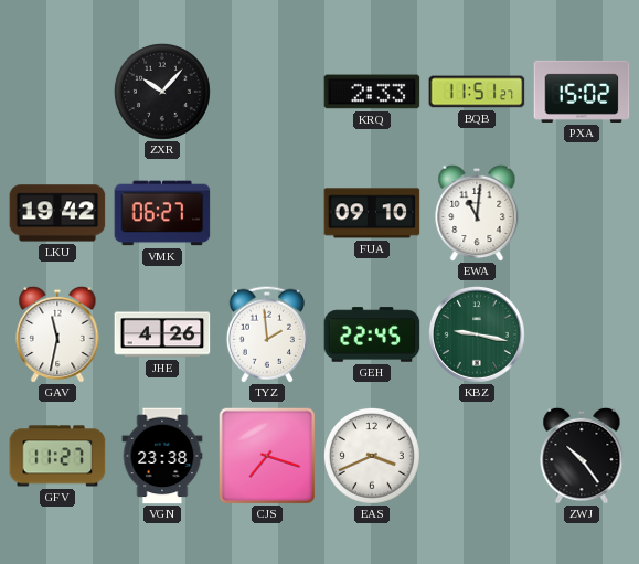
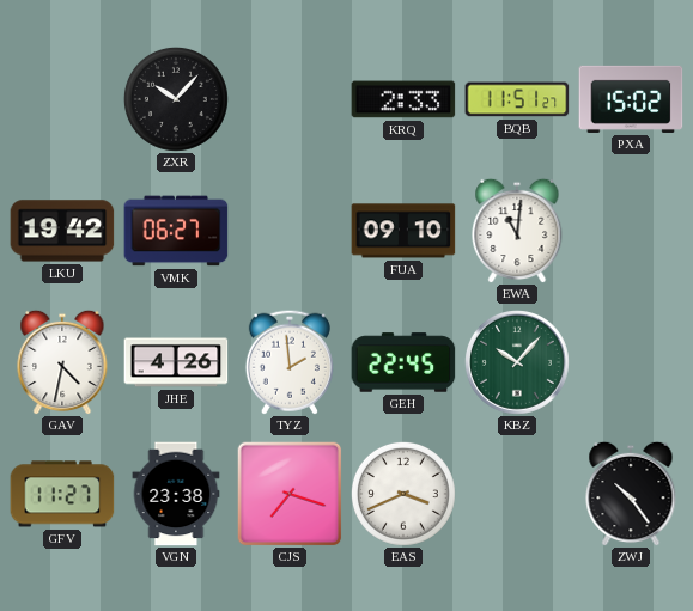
GAV: 11:32 -> 4:32
KBZ: 9:17 -> 10:07
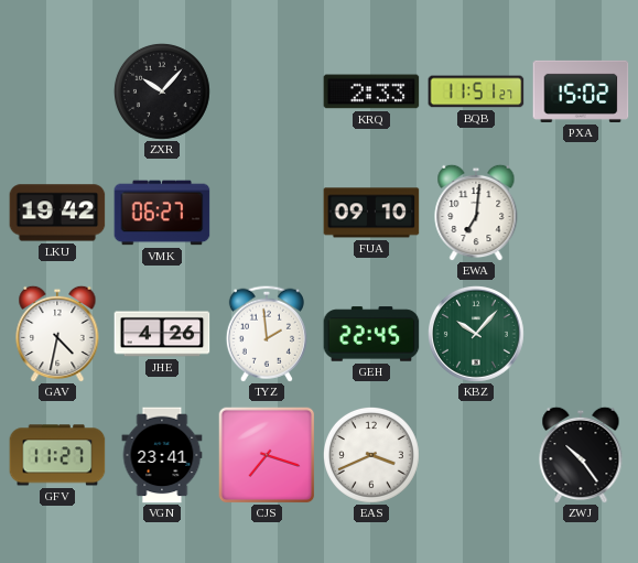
EWA: 11:01 -> 7:01
VGN: 23:38 -> 23:41
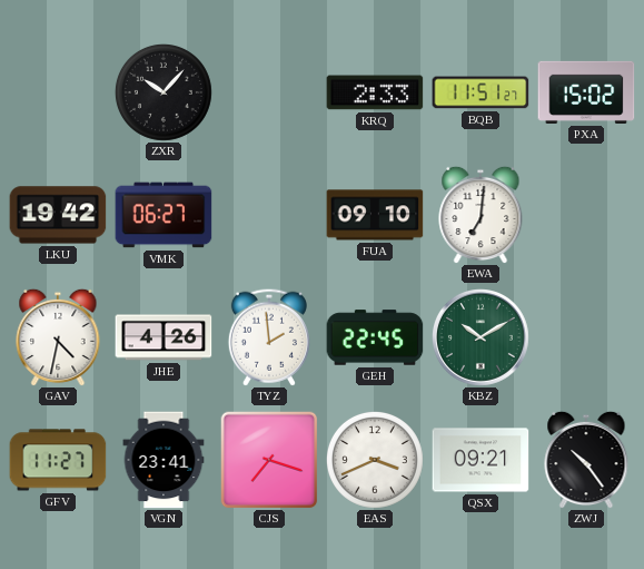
KBZ: 10:07 -> 10:10
QSX: none -> 09:21
